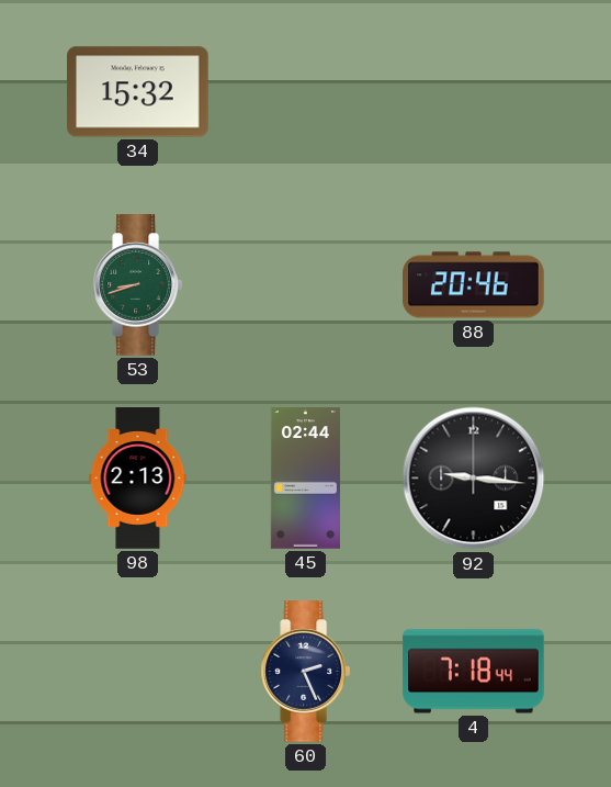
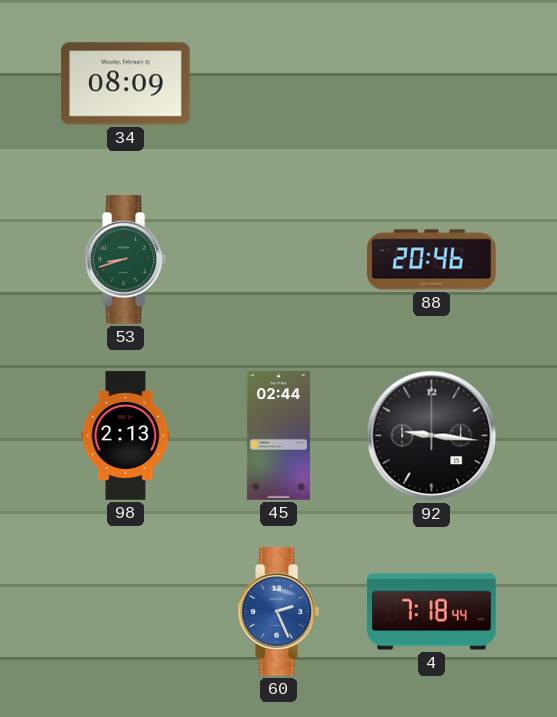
34: 15:32 -> 08:09
60 dial: navy -> blue
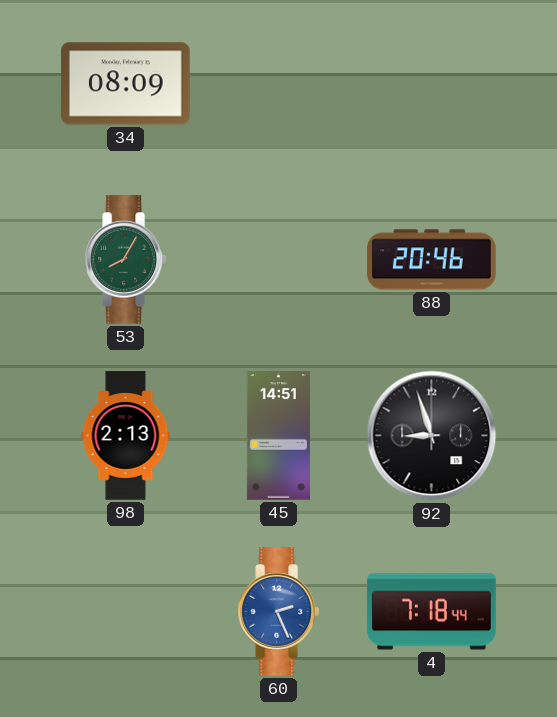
53: 8:42 -> 8:05
45: 02:44 -> 14:51
92: 9:16 -> 8:57
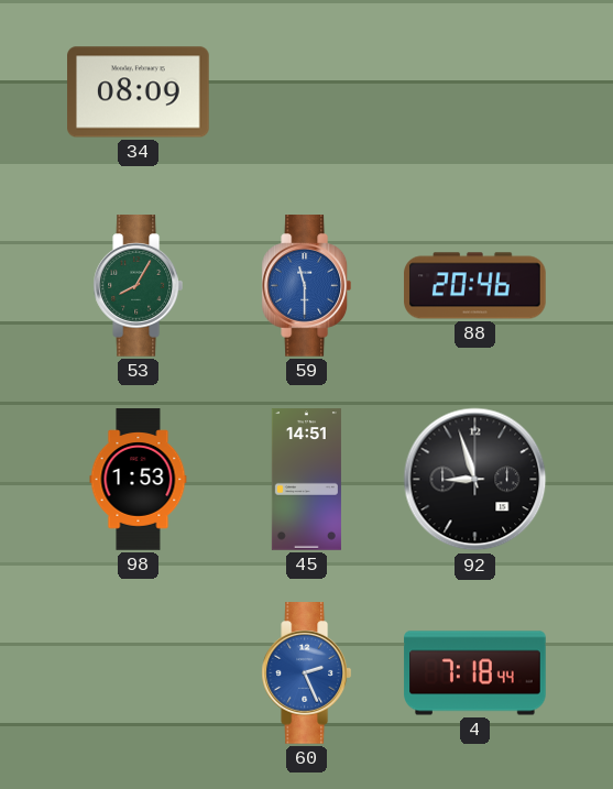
59: none -> 11:30
98: 2:13 -> 1:53
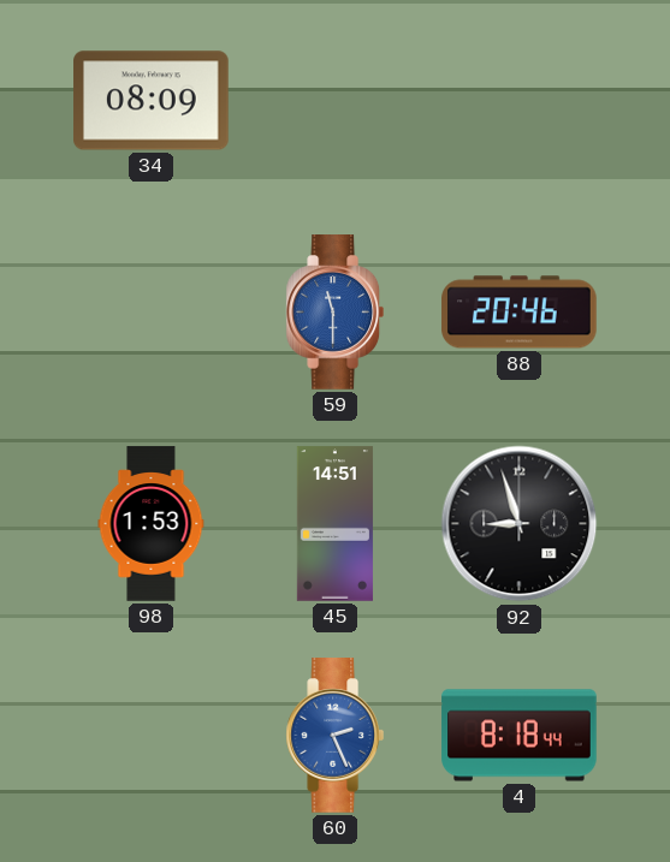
53: 8:05 -> none
4: 7:18 -> 8:18
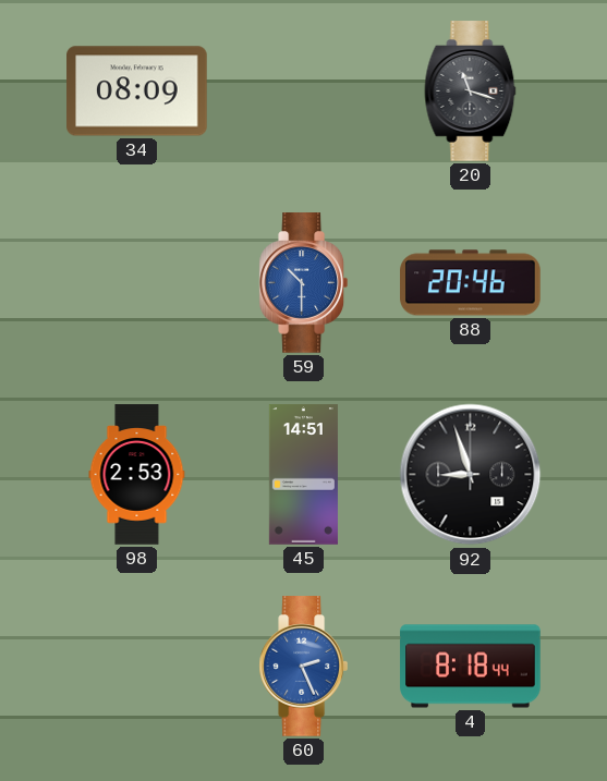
20: none -> 11:18
59: 11:30 -> 10:30
98: 1:53 -> 2:53
